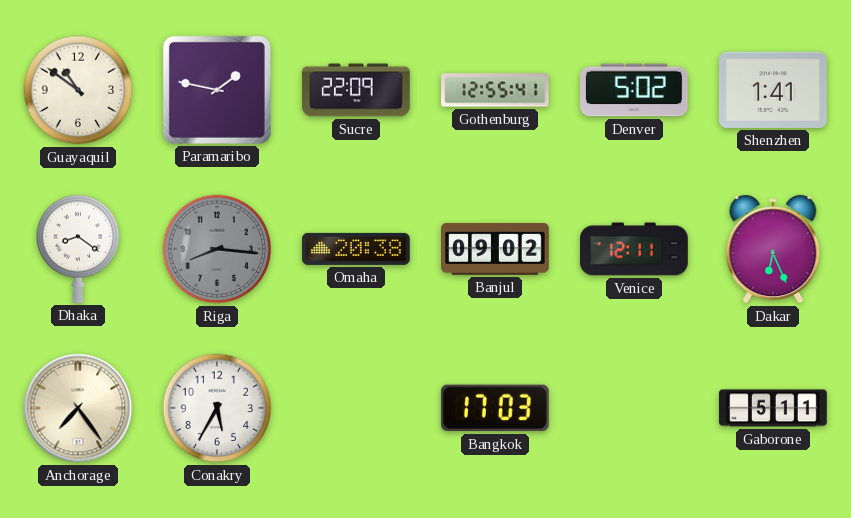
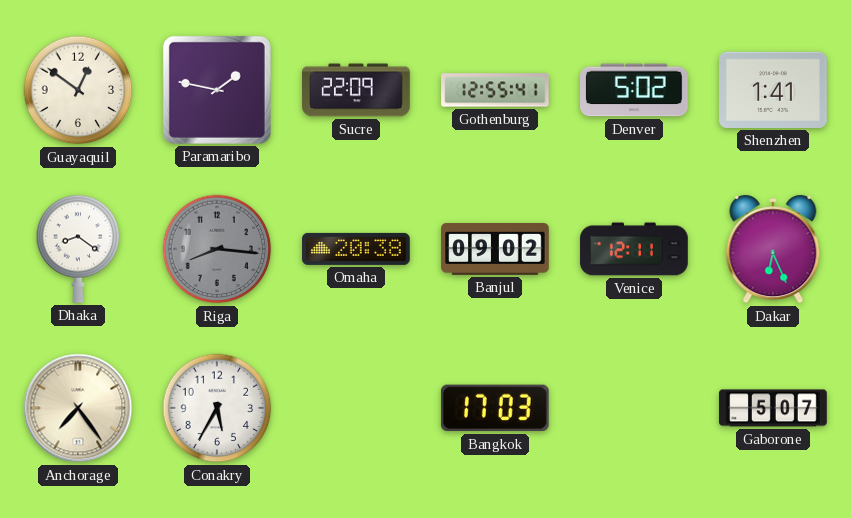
Guayaquil: 10:51 -> 12:51
Gaborone: 5:11 -> 5:07
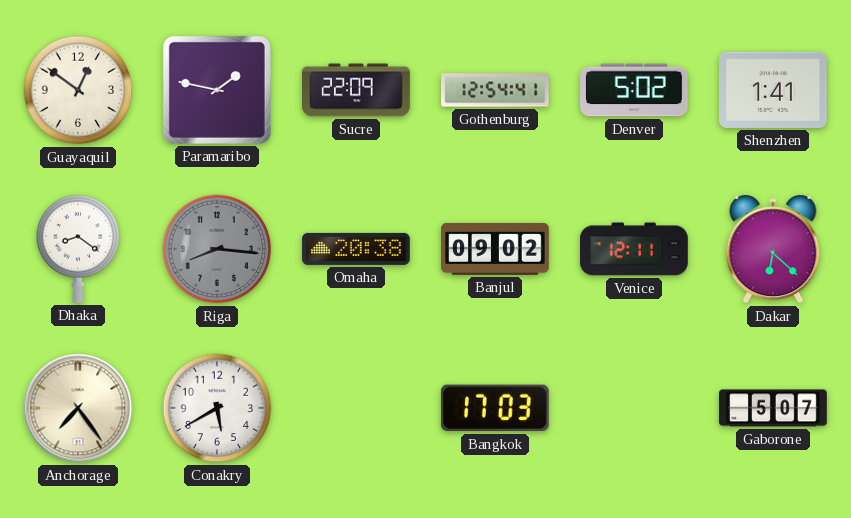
Gothenburg: 12:55 -> 12:54
Dakar: 6:26 -> 6:22
Conakry: 5:35 -> 5:40
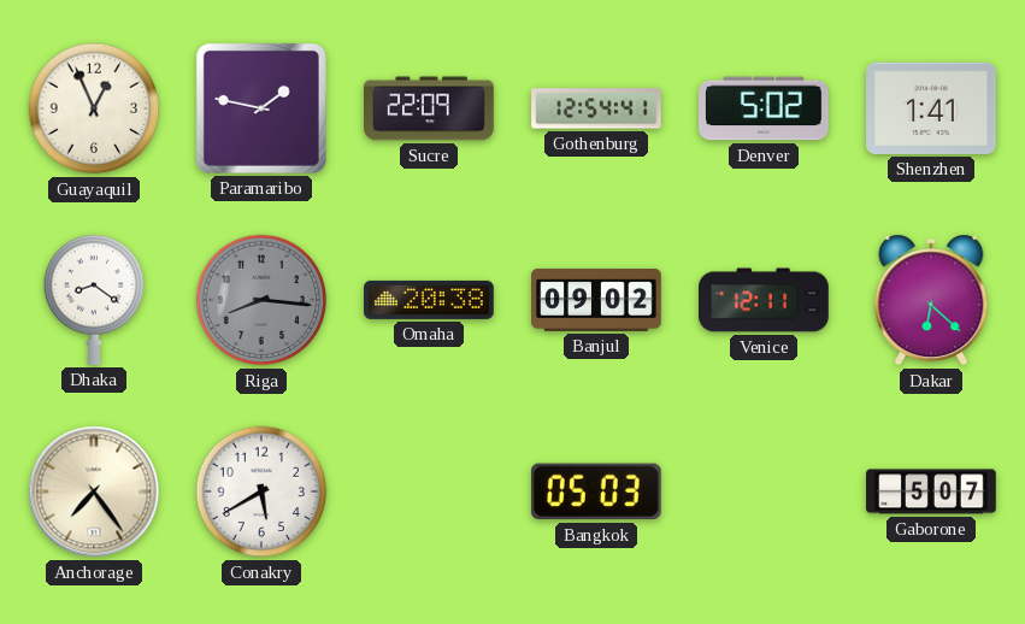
Guayaquil: 12:51 -> 12:56
Bangkok: 17:03 -> 05:03
